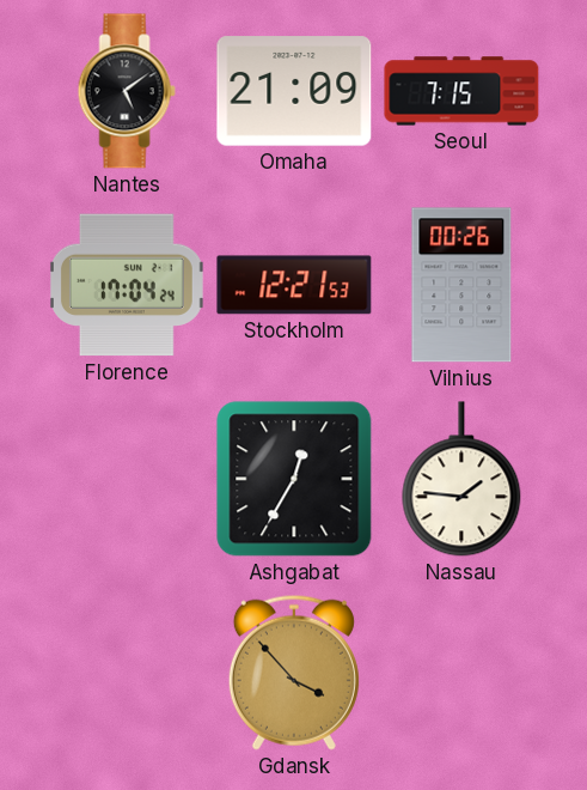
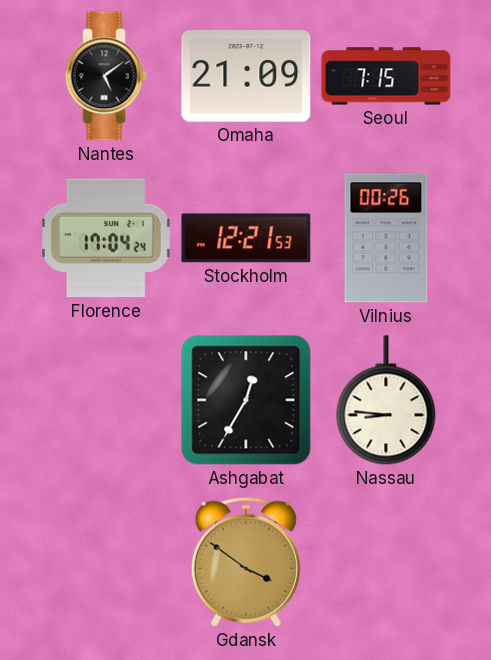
Nassau: 1:46 -> 8:46
Gdansk: 3:53 -> 3:51
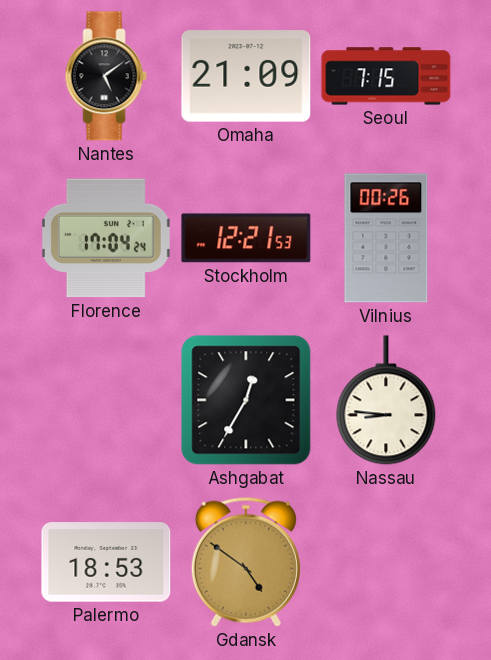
Palermo: none -> 18:53
Gdansk: 3:51 -> 4:51
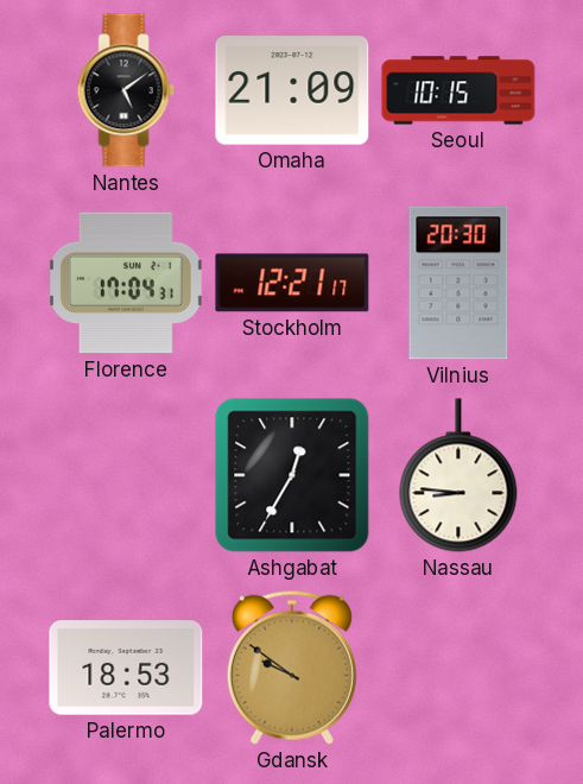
Seoul: 7:15 -> 10:15
Florence: 17:04:24 -> 17:04:31
Stockholm: 12:21:53 -> 12:21:17
Vilnius: 00:26 -> 20:30
Gdansk: 4:51 -> 9:51
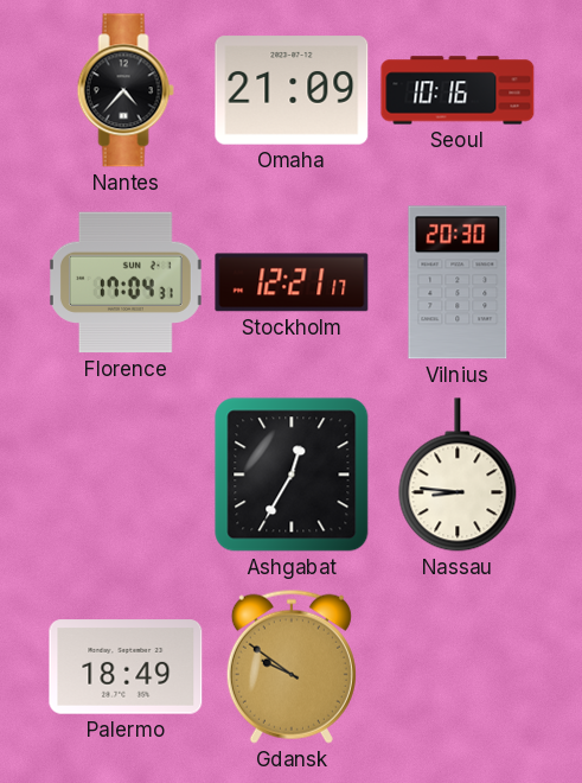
Nantes: 5:09 -> 4:37
Seoul: 10:15 -> 10:16
Palermo: 18:53 -> 18:49
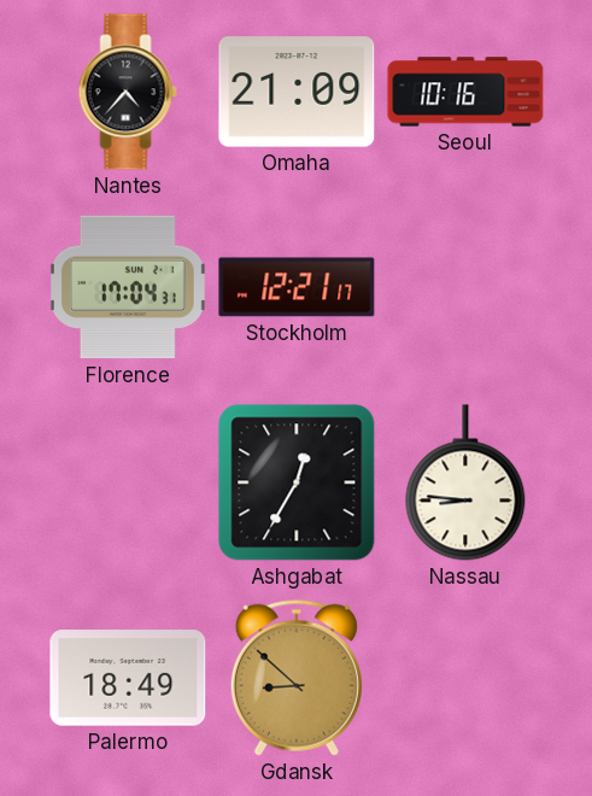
Vilnius: 20:30 -> none
Gdansk: 9:51 -> 8:52
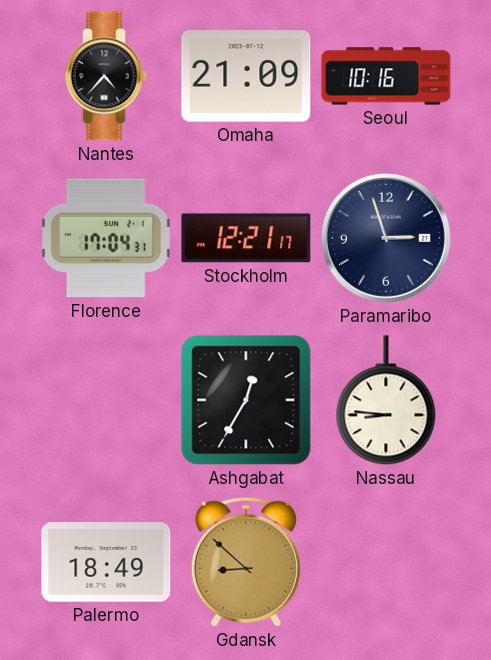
Paramaribo: none -> 2:57
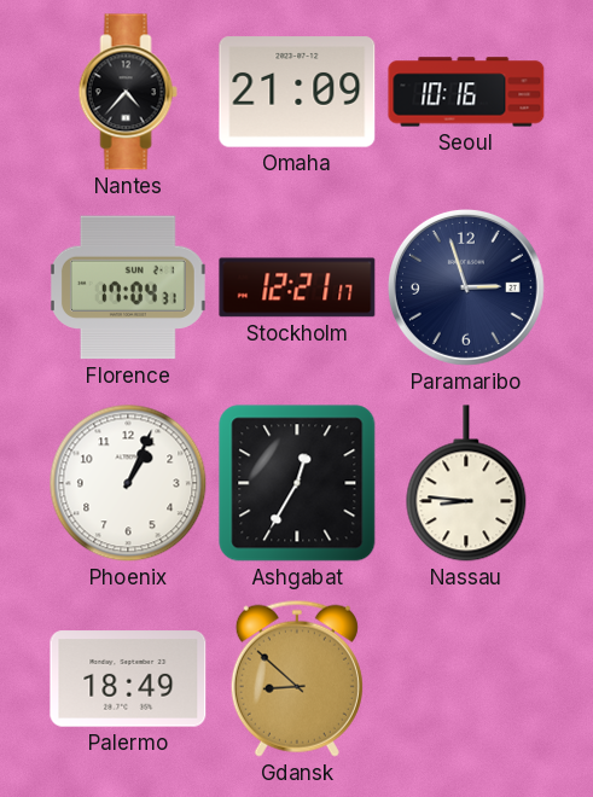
Phoenix: none -> 1:04
